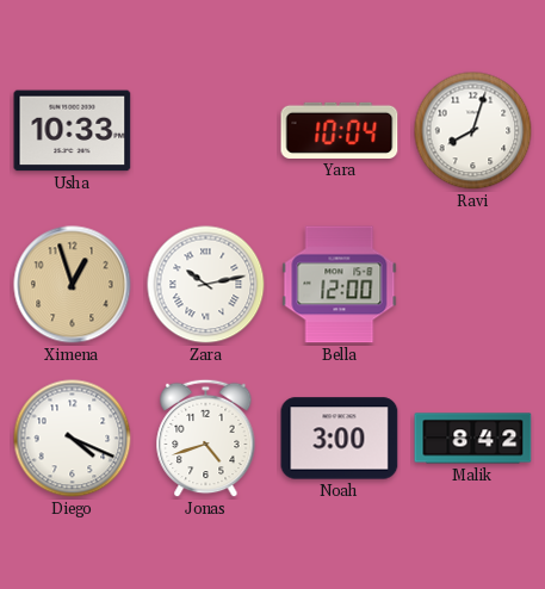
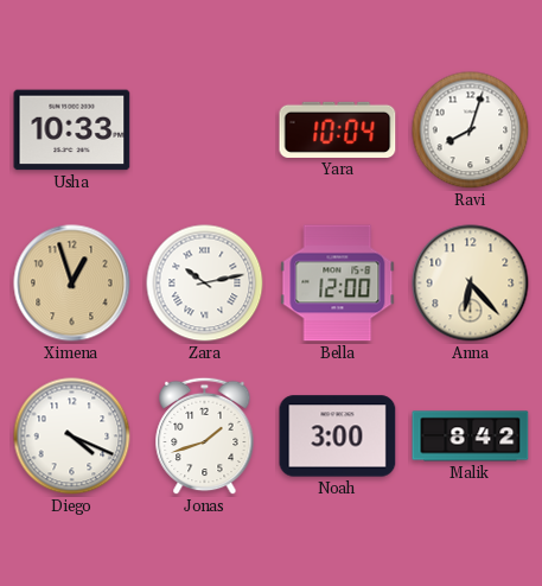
Anna: none -> 6:23
Jonas: 4:42 -> 1:42
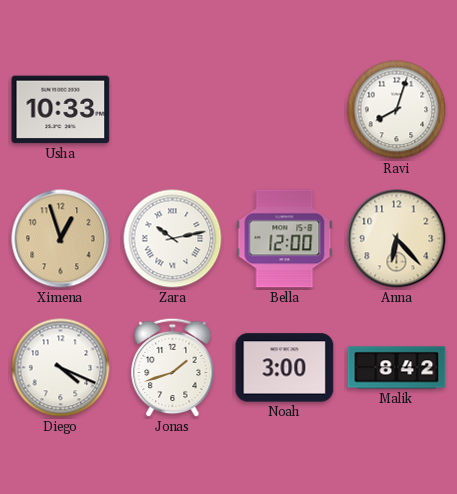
Yara: 10:04 -> none
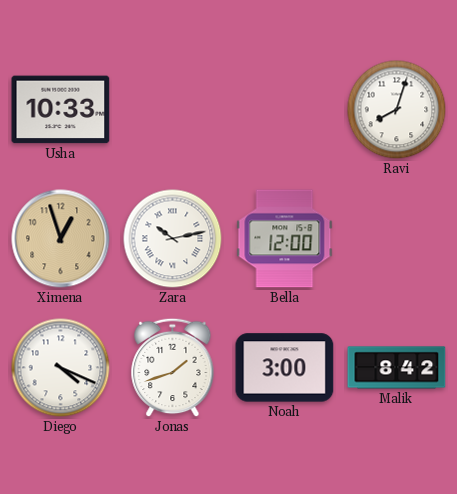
Anna: 6:23 -> none
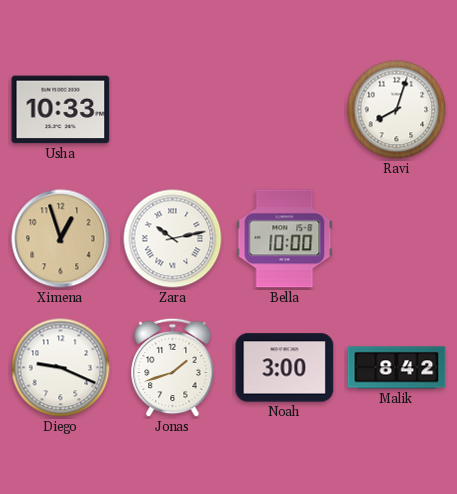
Bella: 12:00 -> 10:00
Diego: 4:19 -> 9:19
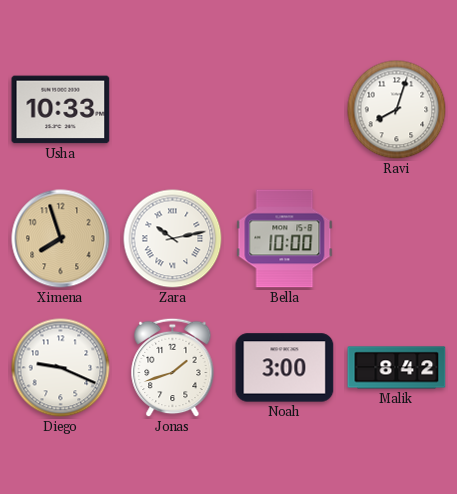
Ximena: 12:57 -> 7:57
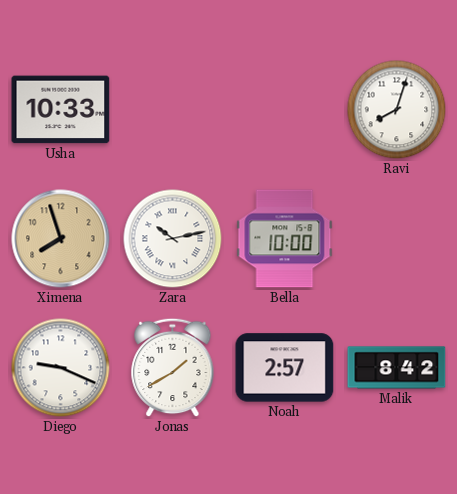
Jonas: 1:42 -> 1:40
Noah: 3:00 -> 2:57
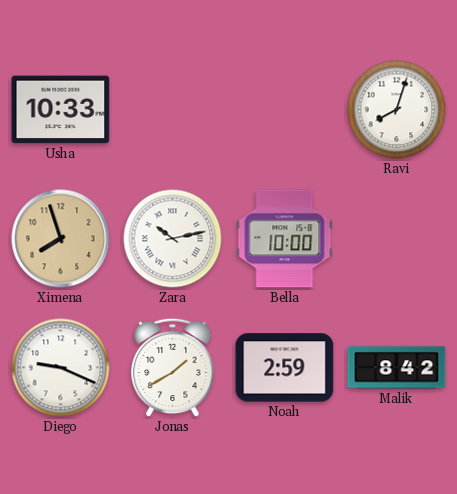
Noah: 2:57 -> 2:59
